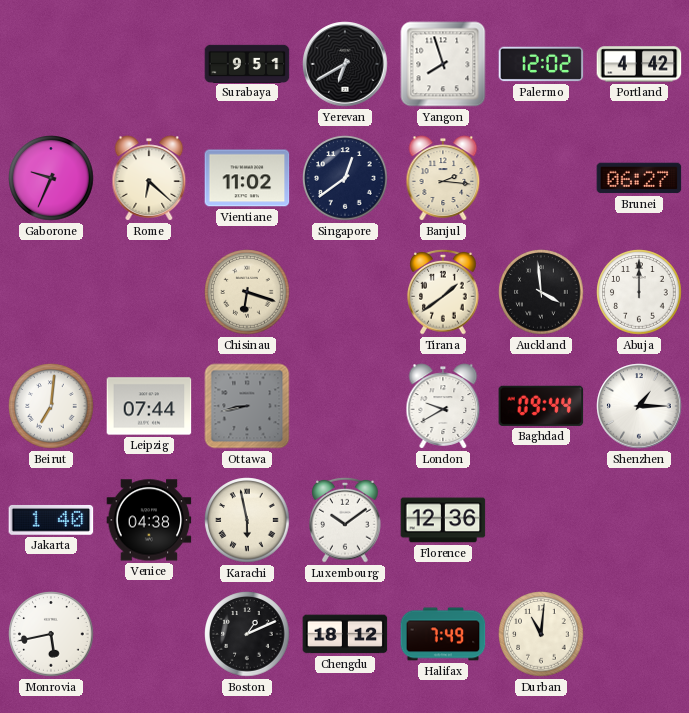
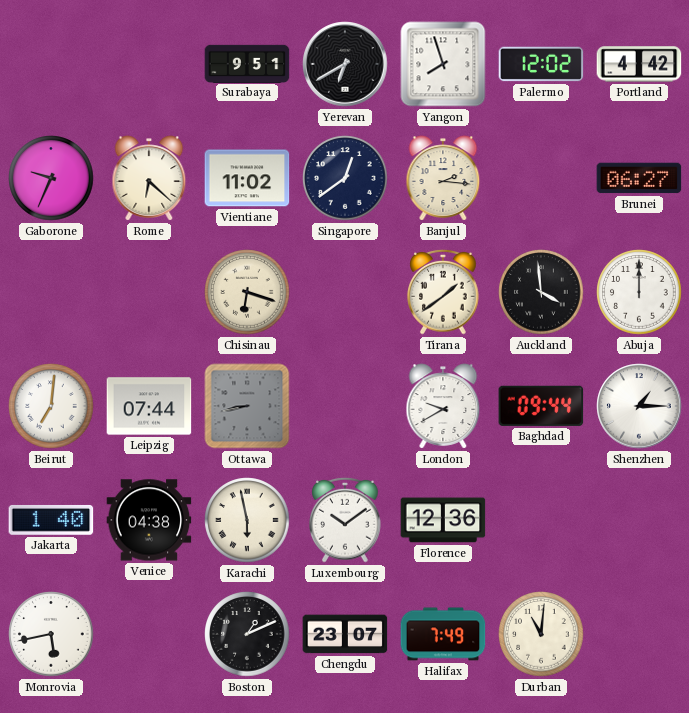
Chengdu: 18:12 -> 23:07
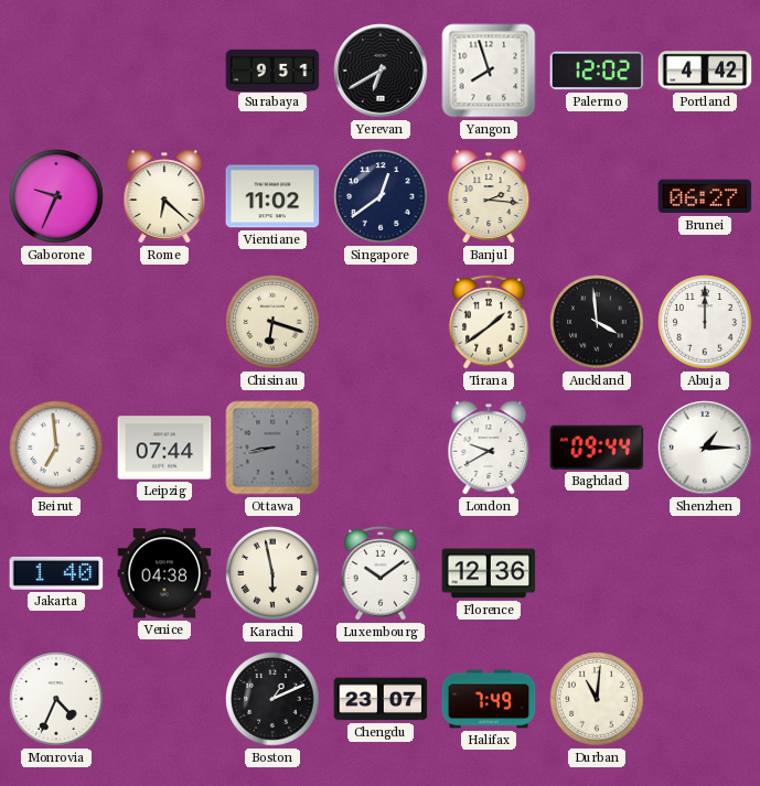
Beirut: 7:01 -> 6:59
Monrovia: 5:43 -> 4:34
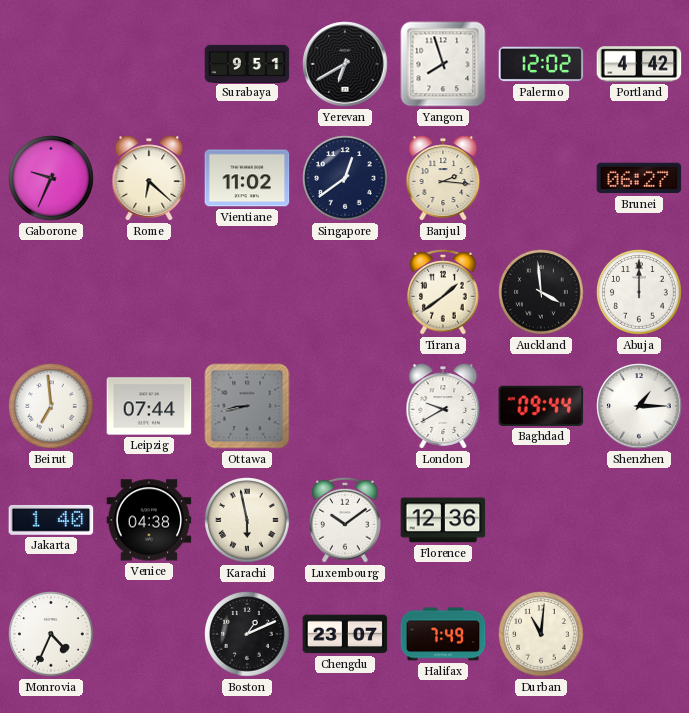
Chisinau: 6:18 -> none
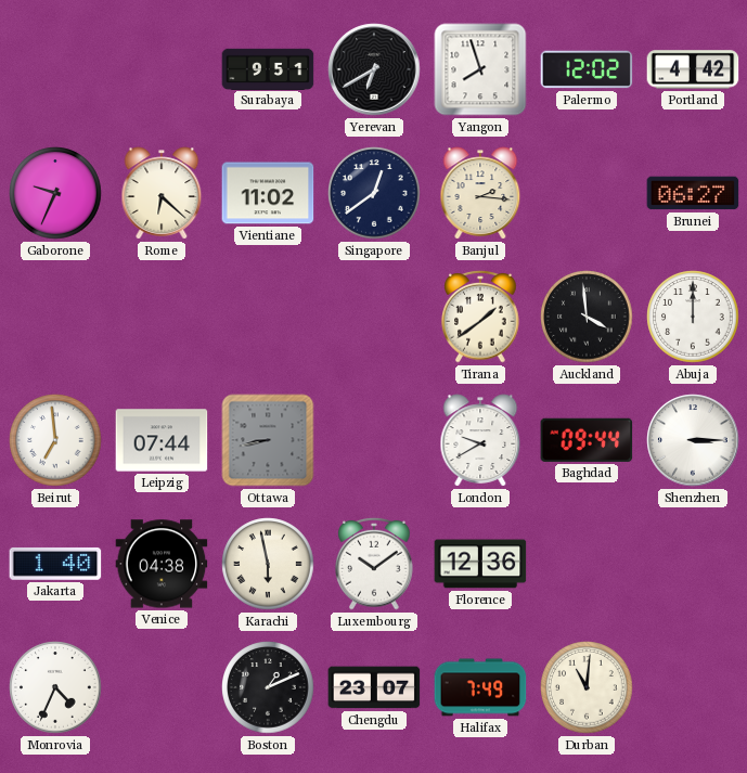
Shenzhen: 1:15 -> 3:15
